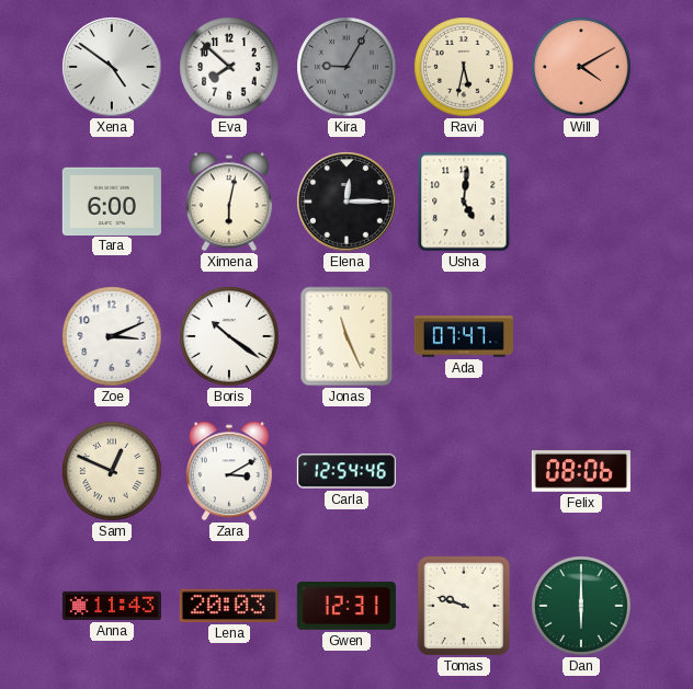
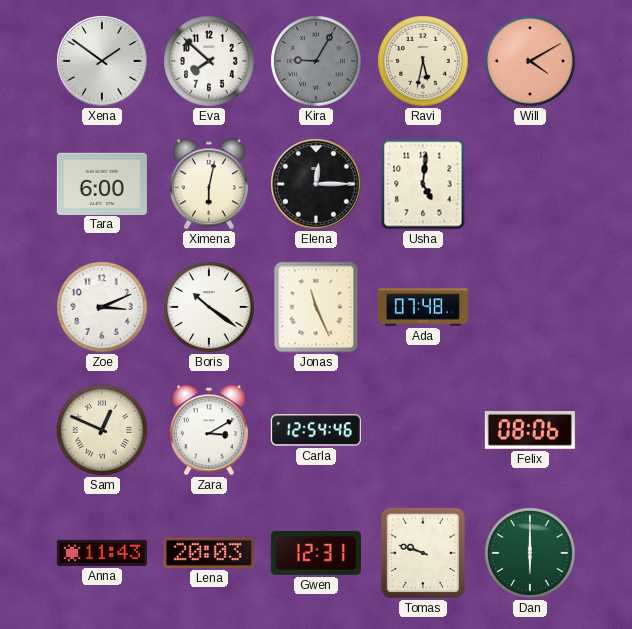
Xena: 4:51 -> 1:51
Ada: 07:47 -> 07:48
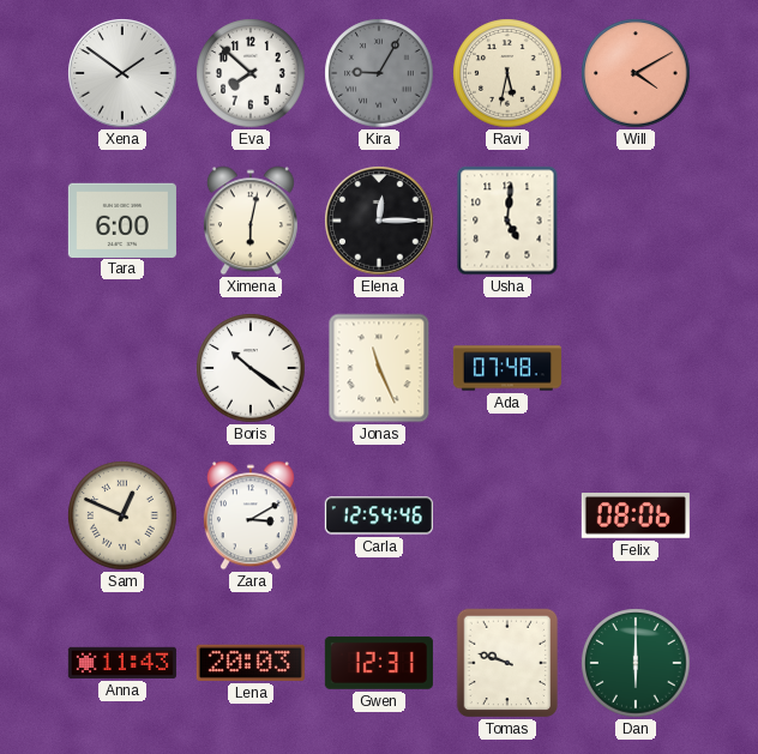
Zoe: 3:11 -> none
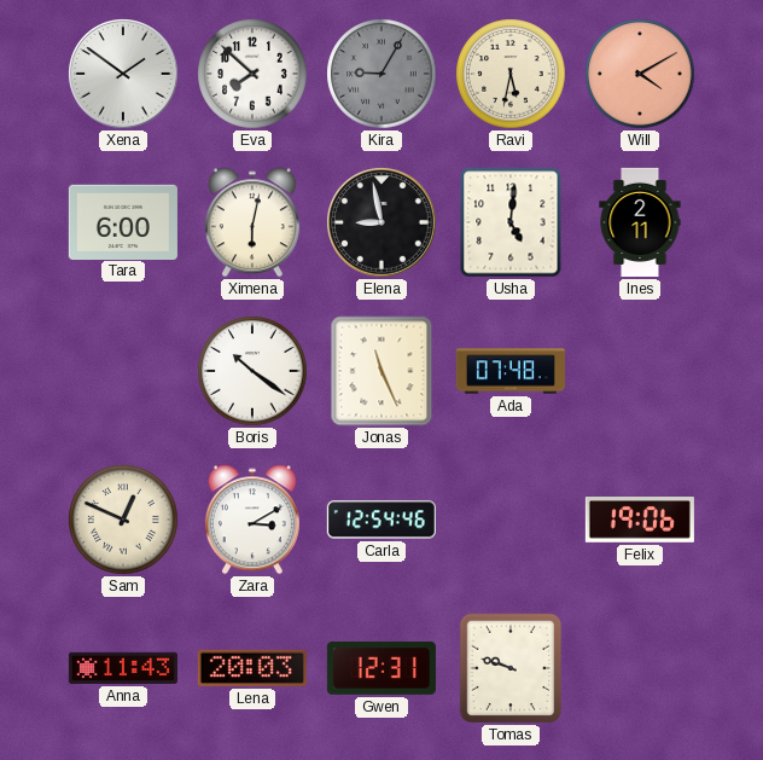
Elena: 12:15 -> 8:58
Ines: none -> 2:11
Felix: 08:06 -> 19:06
Dan: 6:00 -> none
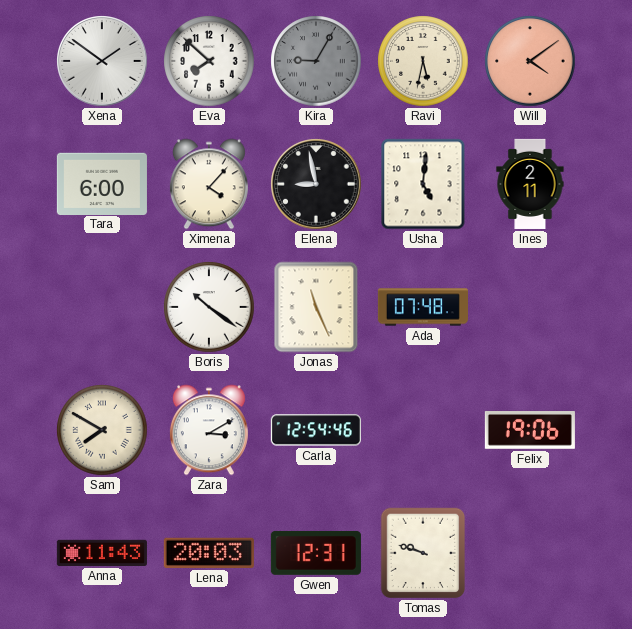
Will: 4:10 -> 4:09
Ximena: 6:02 -> 4:07
Sam: 12:49 -> 7:50
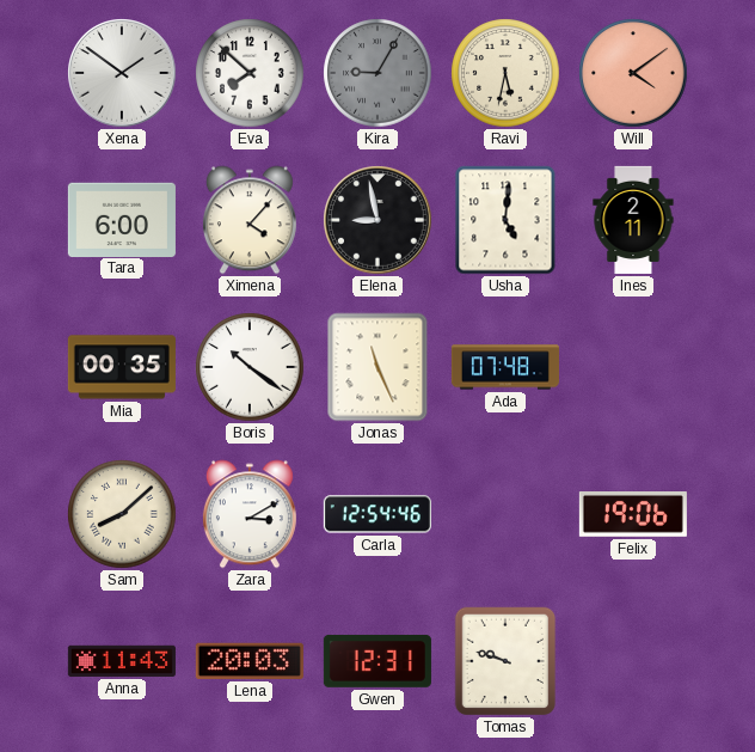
Mia: none -> 00:35
Sam: 7:50 -> 8:08
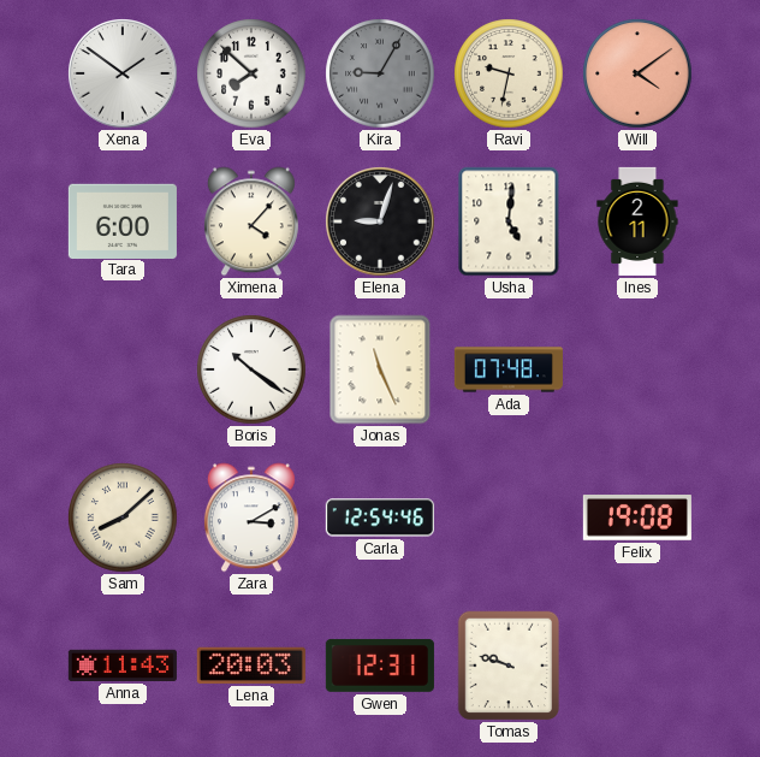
Ravi: 5:32 -> 9:32
Elena: 8:58 -> 9:03
Mia: 00:35 -> none
Felix: 19:06 -> 19:08
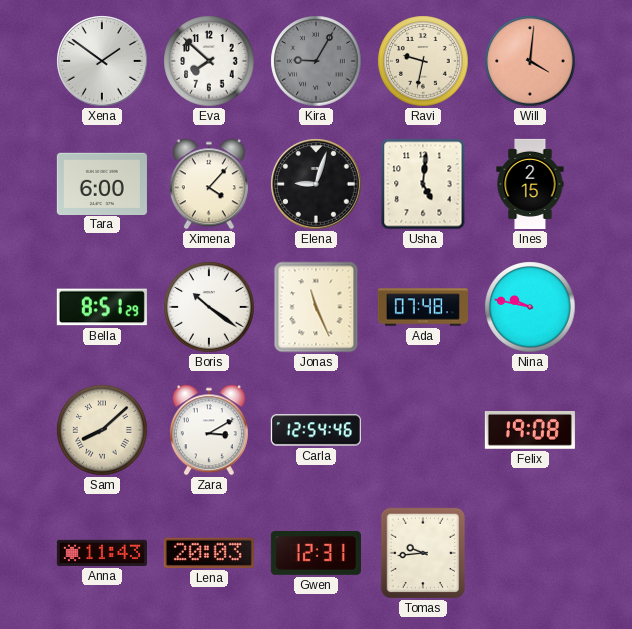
Will: 4:09 -> 4:01
Ines: 2:11 -> 2:15
Bella: none -> 8:51
Nina: none -> 9:47
Tomas: 9:48 -> 9:44
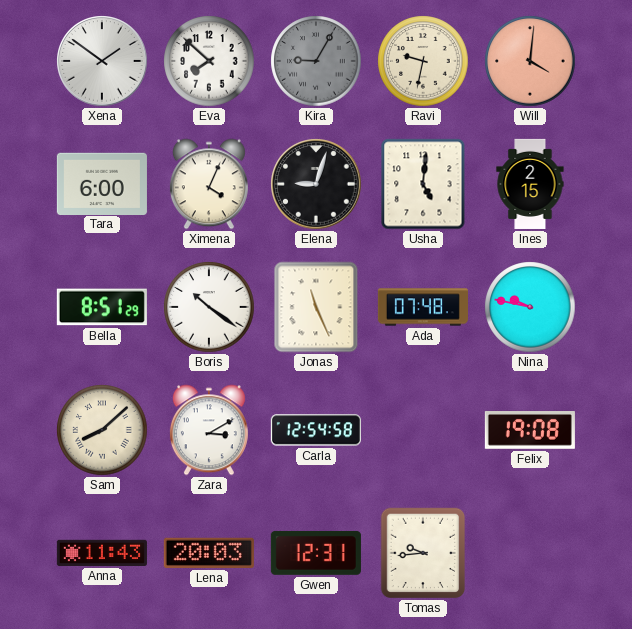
Ximena: 4:07 -> 4:04
Carla: 12:54:46 -> 12:54:58
